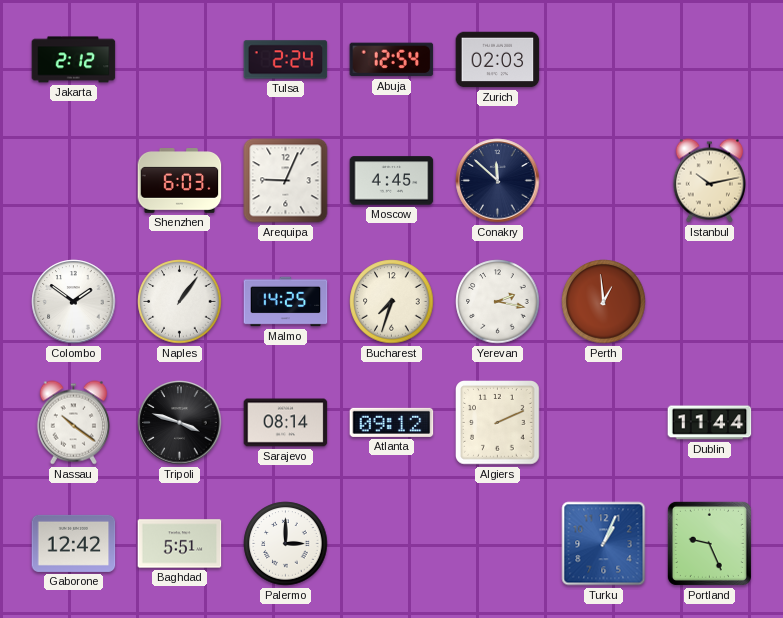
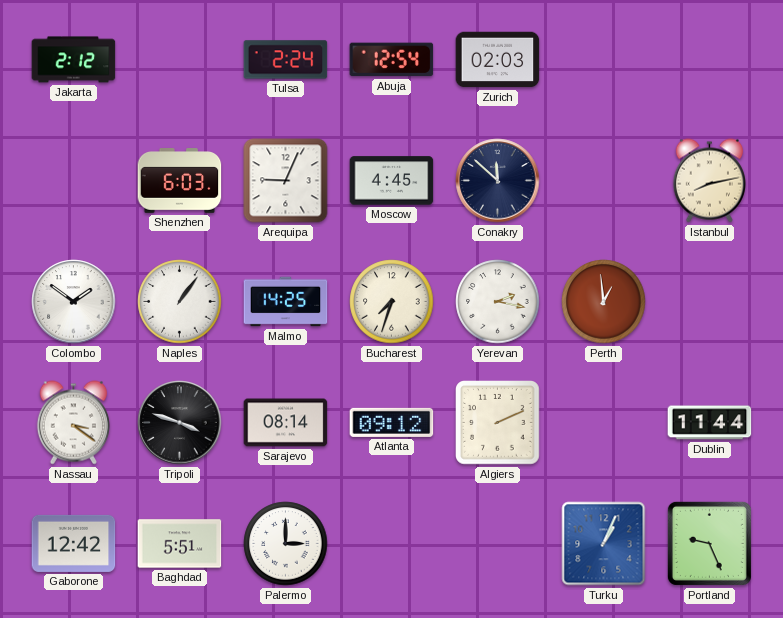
Istanbul: 10:13 -> 8:13
Nassau: 10:21 -> 3:21
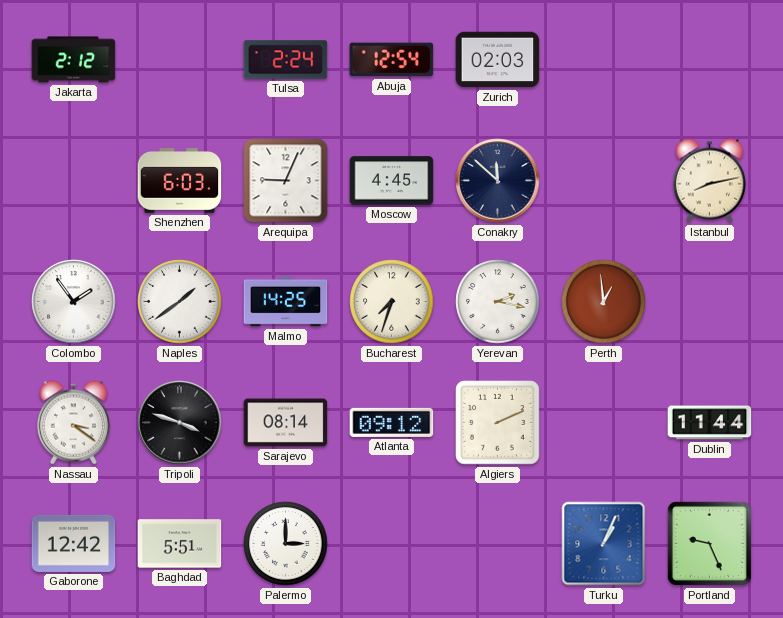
Colombo: 1:51 -> 1:54
Naples: 1:06 -> 1:39
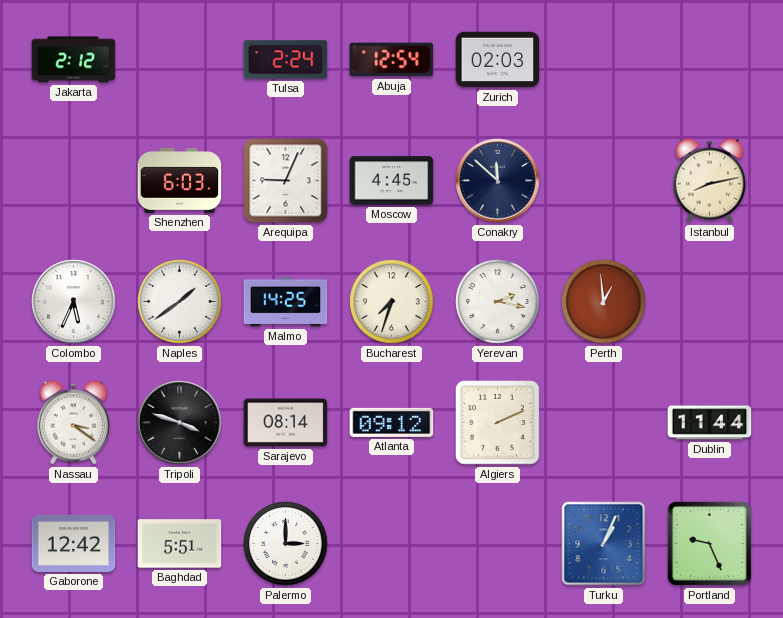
Colombo: 1:54 -> 5:34
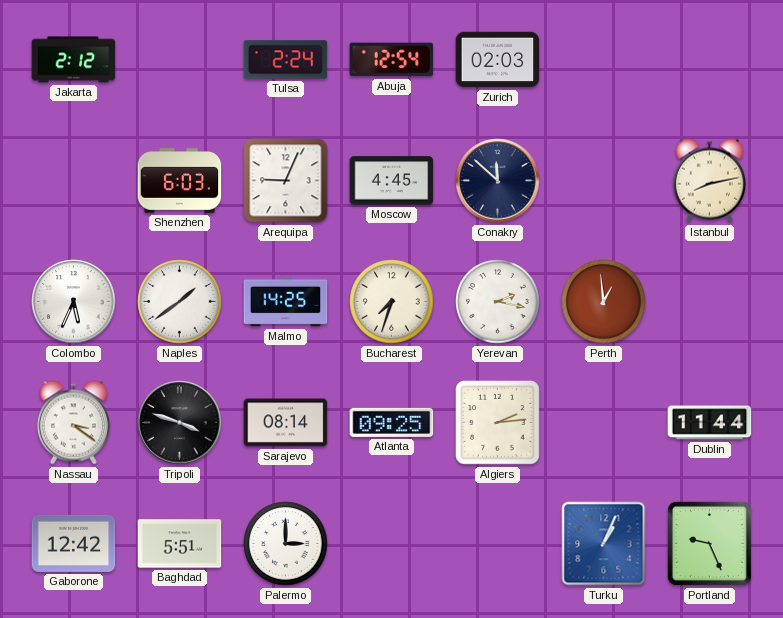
Atlanta: 09:12 -> 09:25
Algiers: 2:11 -> 2:14
